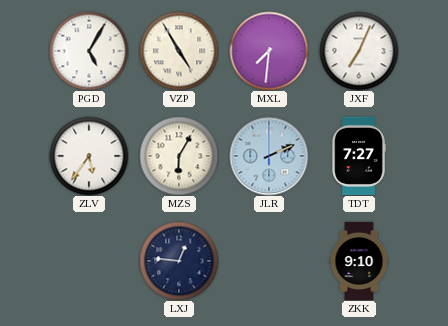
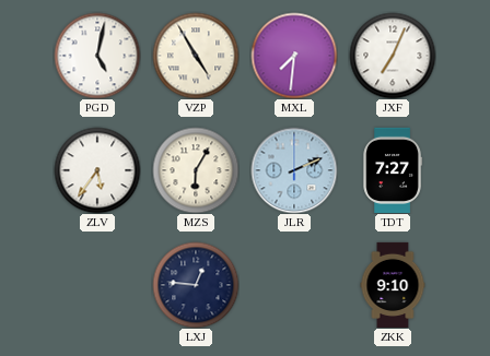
PGD: 5:05 -> 5:02
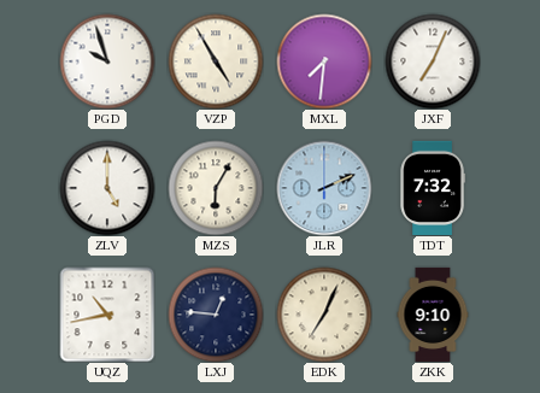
PGD: 5:02 -> 9:57
ZLV: 5:36 -> 5:00
TDT: 7:27 -> 7:32
UQZ: none -> 10:43
EDK: none -> 7:04
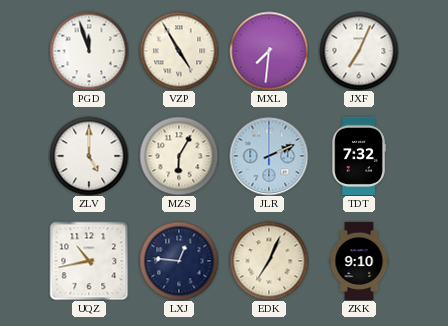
PGD: 9:57 -> 11:57
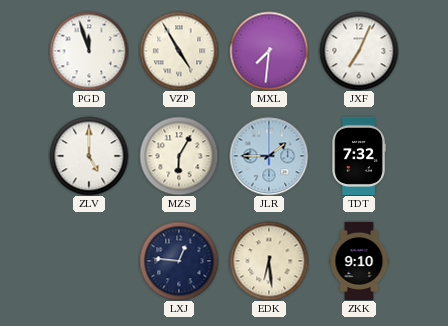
JLR: 2:11 -> 1:45
UQZ: 10:43 -> none
EDK: 7:04 -> 6:29
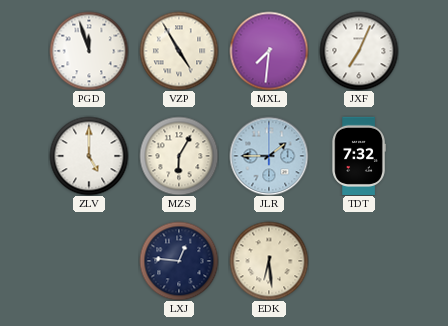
ZKK: 9:10 -> none
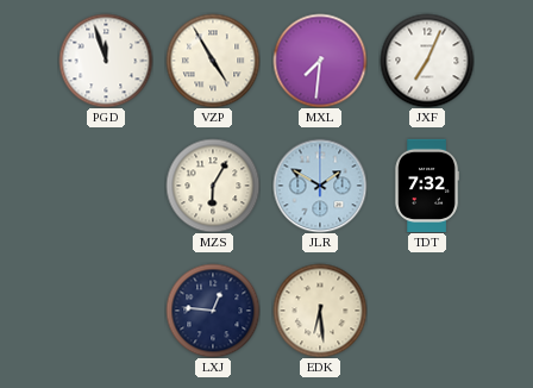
ZLV: 5:00 -> none
JLR: 1:45 -> 1:50
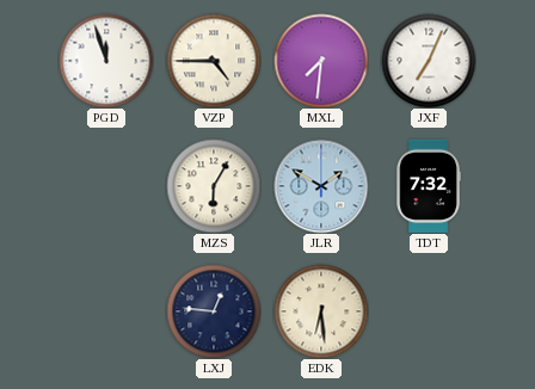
VZP: 4:55 -> 4:45
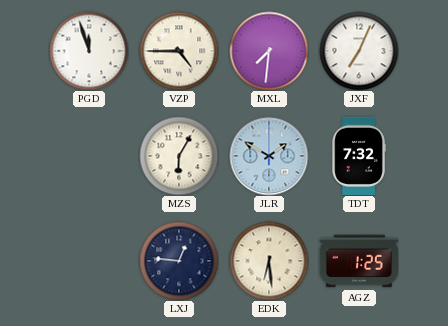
AGZ: none -> 1:25
